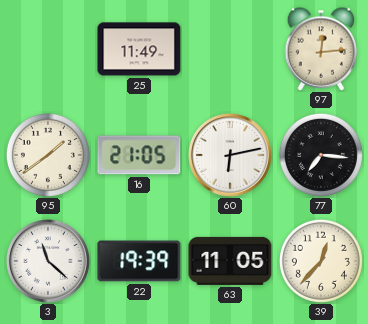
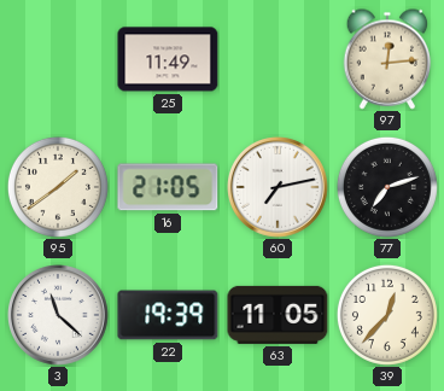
60: 6:13 -> 7:13
77: 7:16 -> 7:12
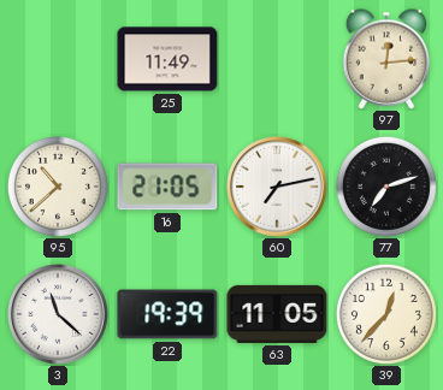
95: 1:39 -> 10:38
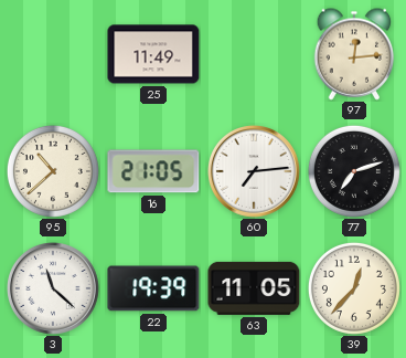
60: 7:13 -> 7:14
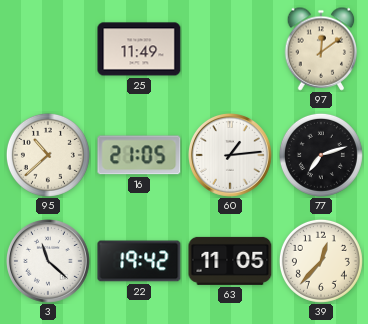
97: 12:14 -> 12:09
60: 7:14 -> 1:14
22: 19:39 -> 19:42
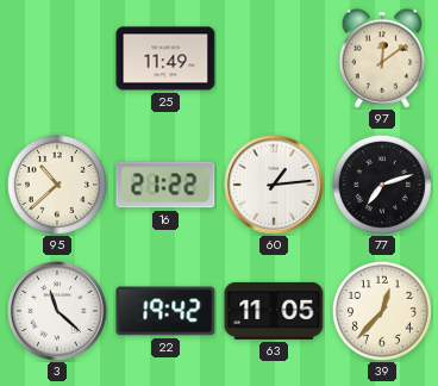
16: 21:05 -> 21:22
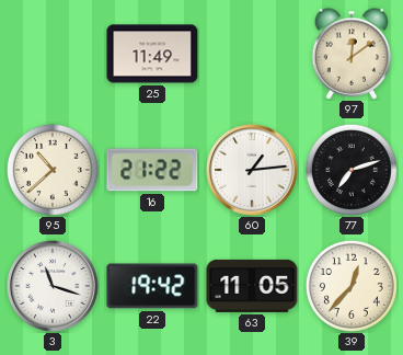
3: 11:22 -> 11:18
